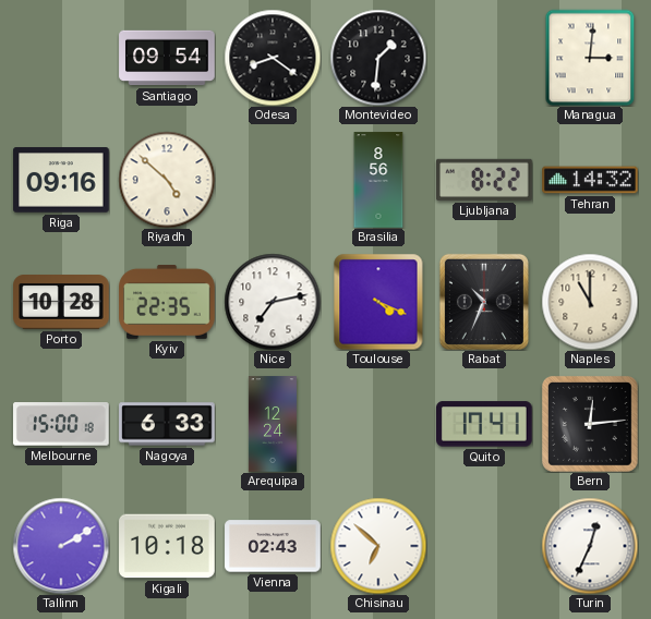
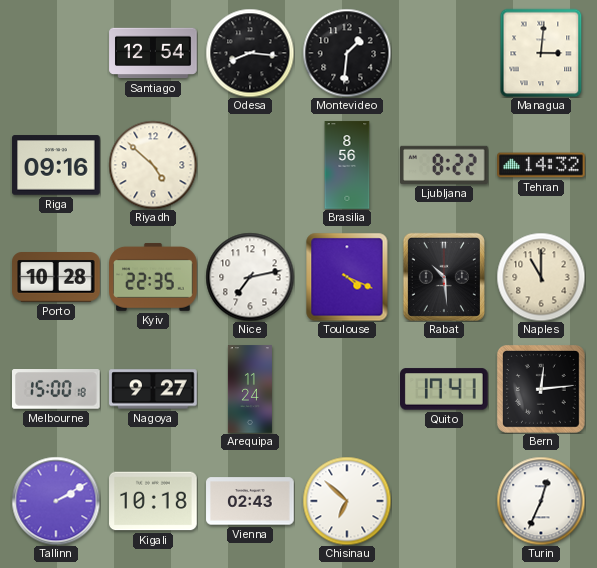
Santiago: 09:54 -> 12:54
Odesa: 8:21 -> 8:16
Rabat: 10:34 -> 10:29
Nagoya: 6:33 -> 9:27
Arequipa: 12:24 -> 11:24
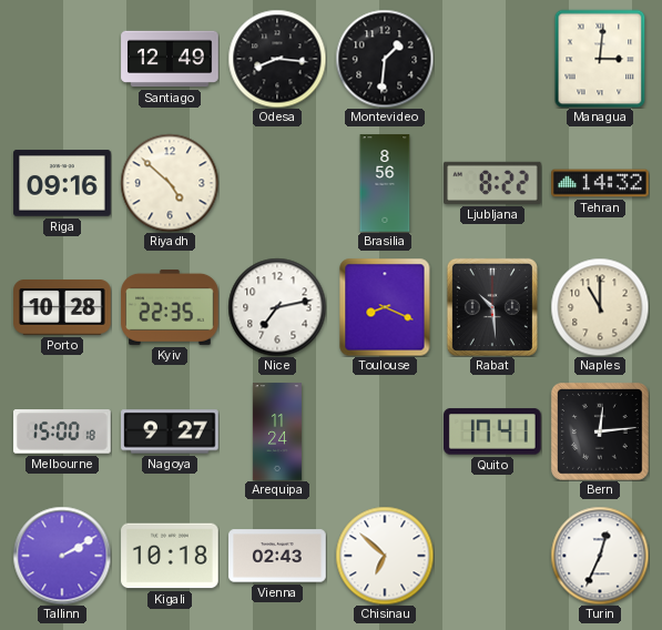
Santiago: 12:54 -> 12:49
Toulouse: 4:19 -> 8:19
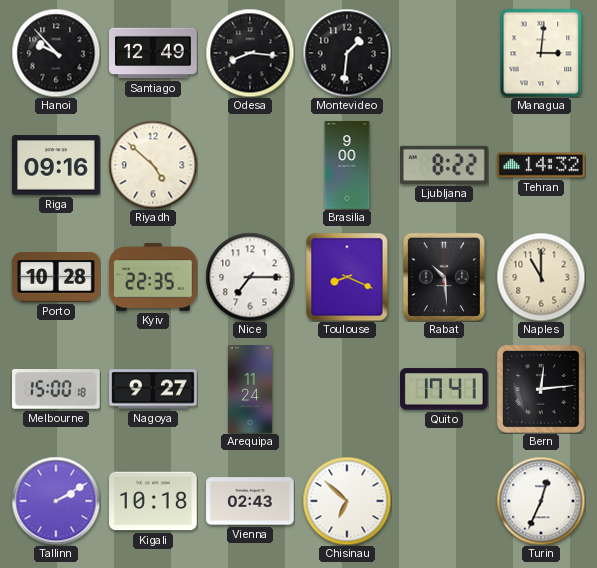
Hanoi: none -> 9:53
Brasilia: 8:56 -> 9:00
Nice: 7:13 -> 7:15
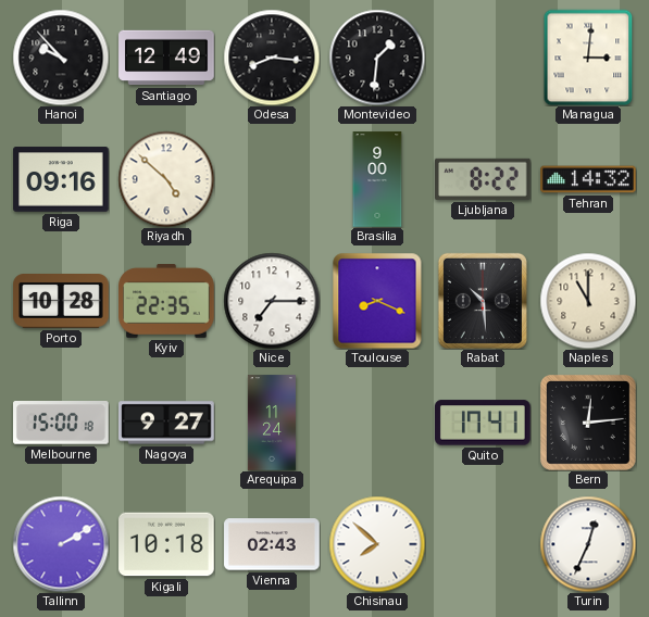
Chisinau: 6:52 -> 7:52
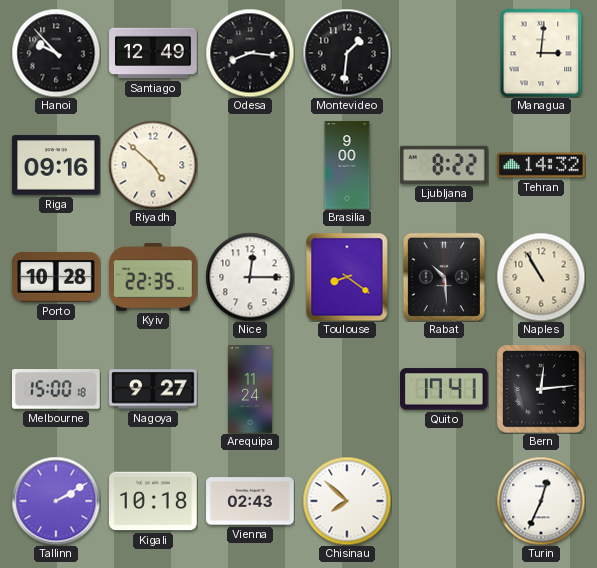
Nice: 7:15 -> 12:15
Toulouse: 8:19 -> 8:21
Naples: 11:00 -> 10:55
